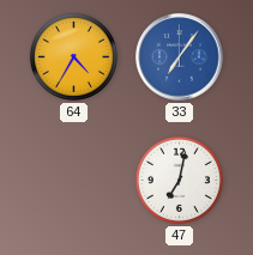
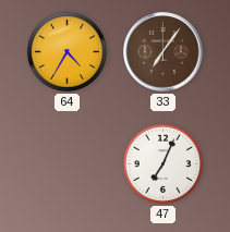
33 dial: blue -> brown
47: 7:02 -> 7:04
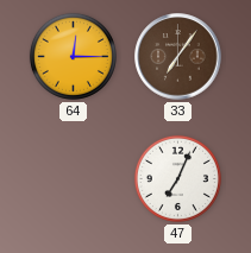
64: 4:35 -> 12:15
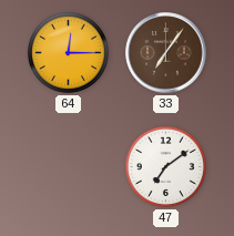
47: 7:04 -> 7:09
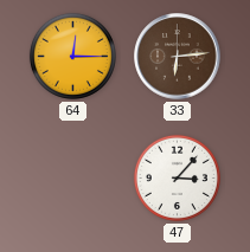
33: 7:06 -> 6:14
47: 7:09 -> 3:07
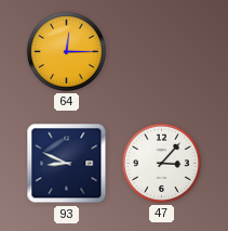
33: 6:14 -> none
93: none -> 8:49
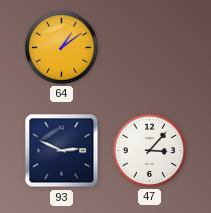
64: 12:15 -> 1:09
93: 8:49 -> 2:49
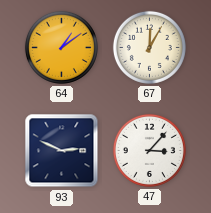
67: none -> 12:05
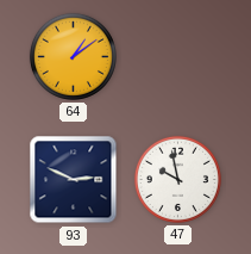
67: 12:05 -> none
47: 3:07 -> 9:58
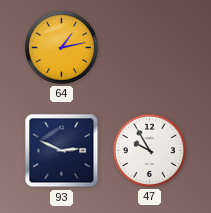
64: 1:09 -> 1:13
47: 9:58 -> 9:55
